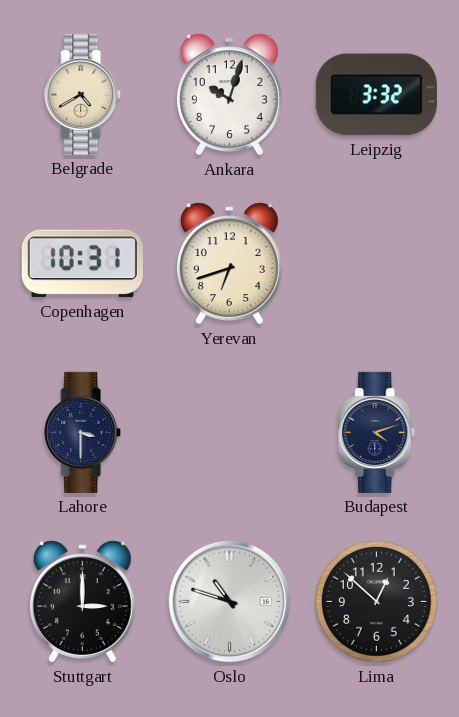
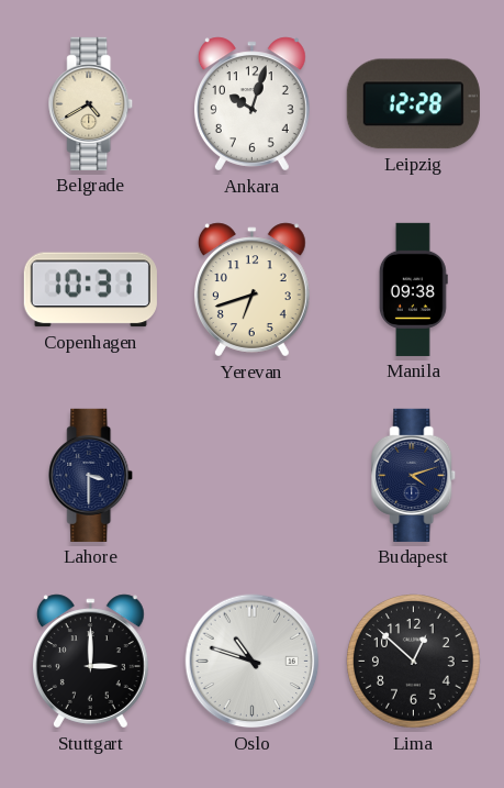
Leipzig: 3:32 -> 12:28
Manila: none -> 09:38
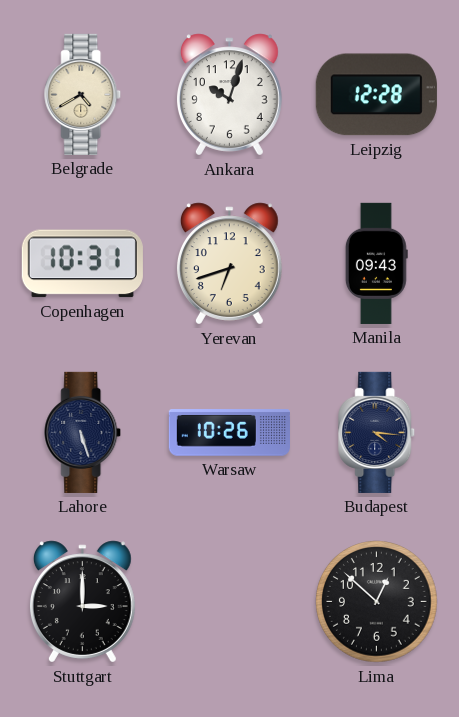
Manila: 09:38 -> 09:43
Lahore: 3:30 -> 5:27
Warsaw: none -> 10:26
Budapest: 4:12 -> 4:16
Oslo: 10:48 -> none
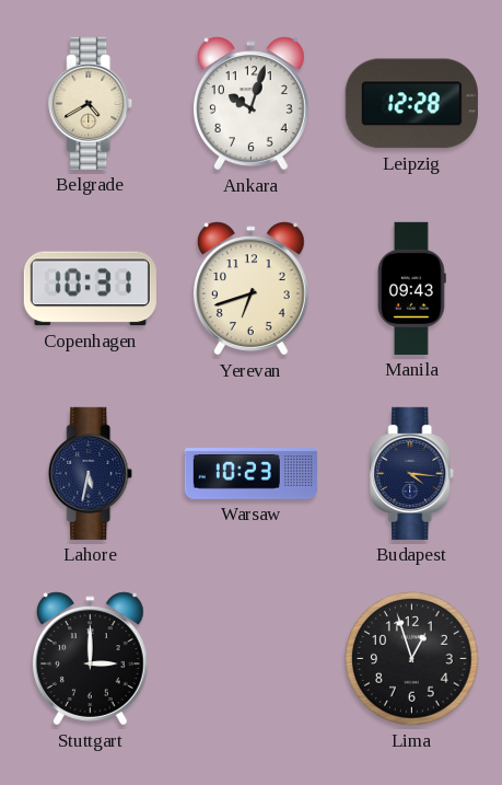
Lahore: 5:27 -> 5:32
Warsaw: 10:26 -> 10:23
Lima: 12:52 -> 12:57
